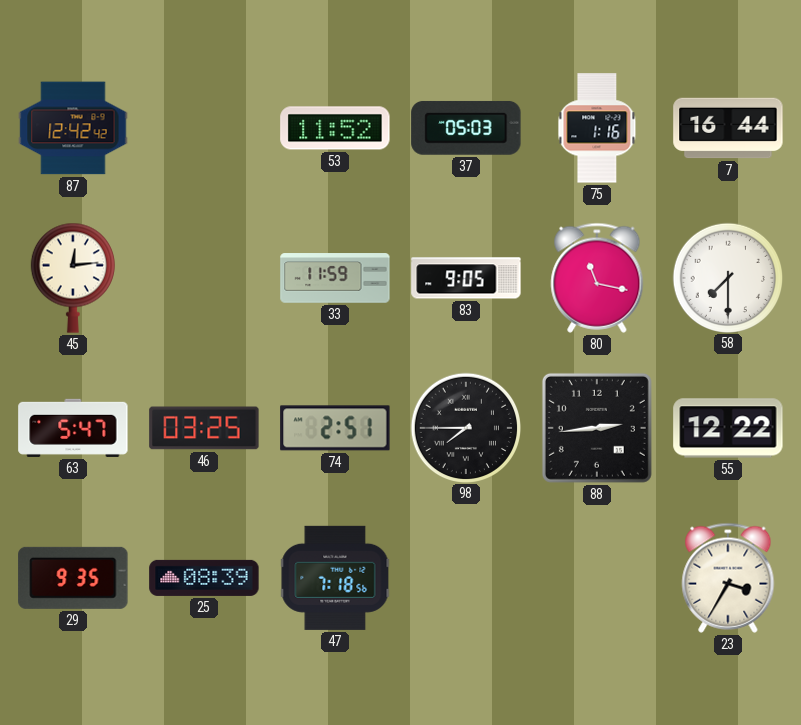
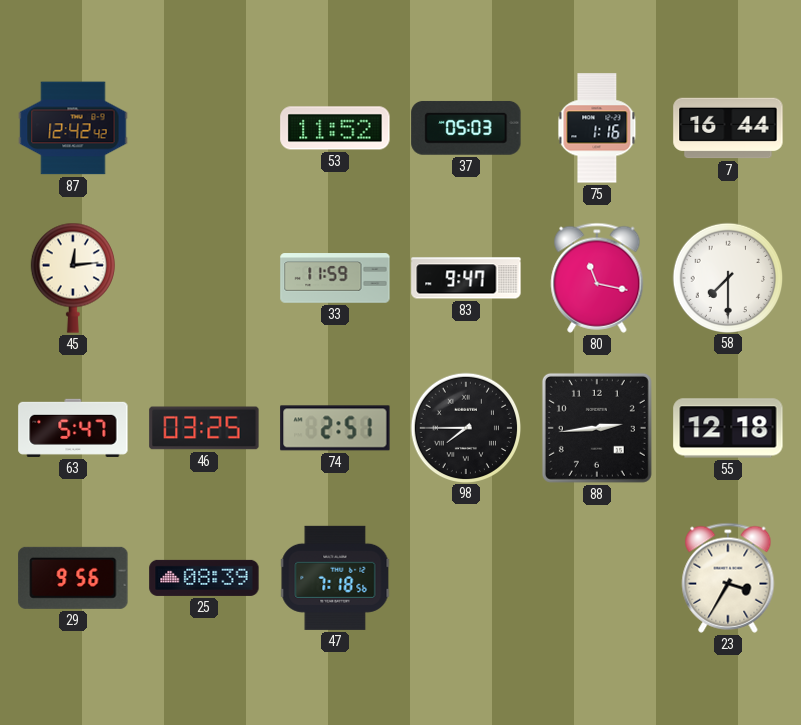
83: 9:05 -> 9:47
55: 12:22 -> 12:18
29: 9:35 -> 9:56
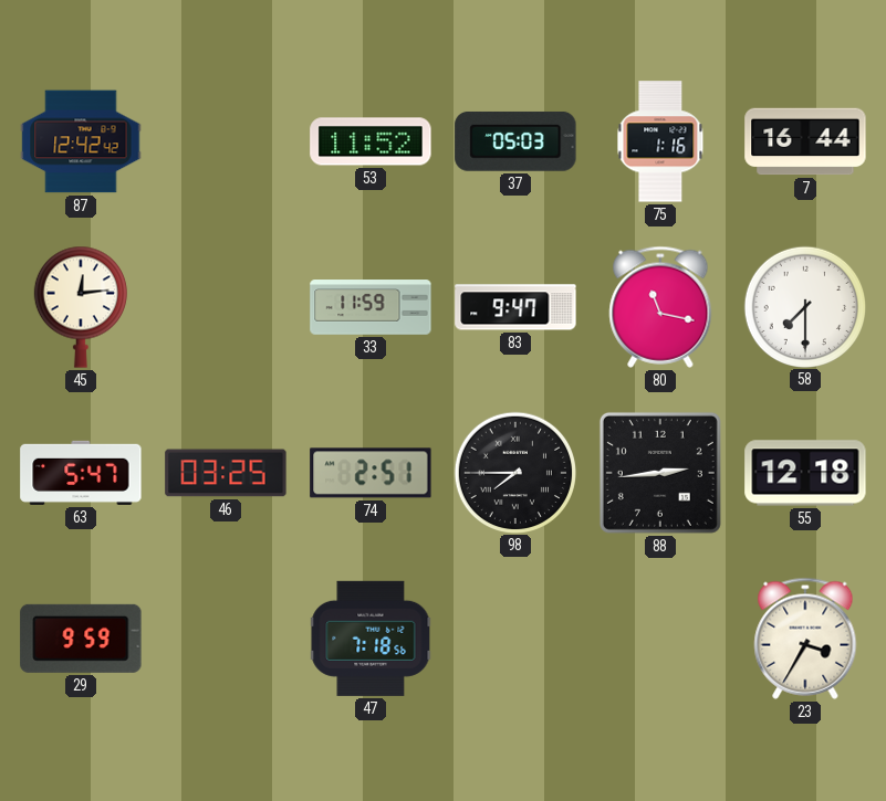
29: 9:56 -> 9:59
25: 08:39 -> none
